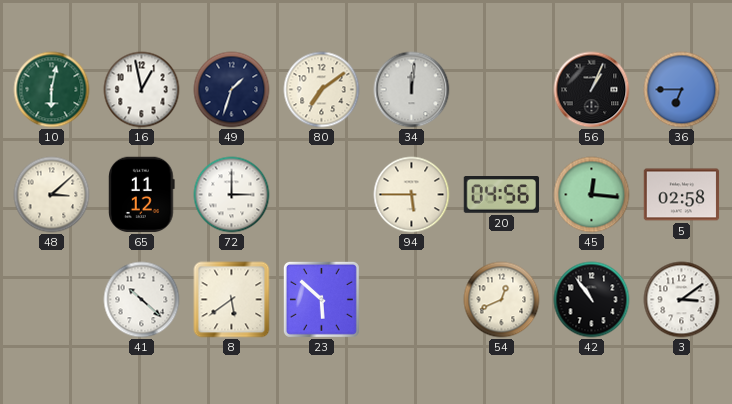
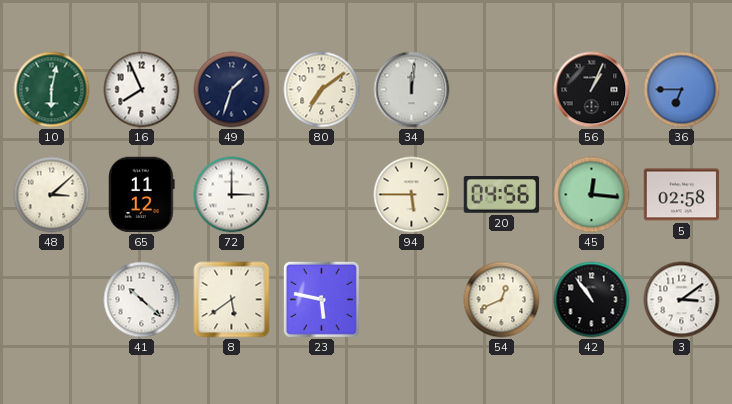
16: 12:58 -> 7:56
23: 5:52 -> 5:47
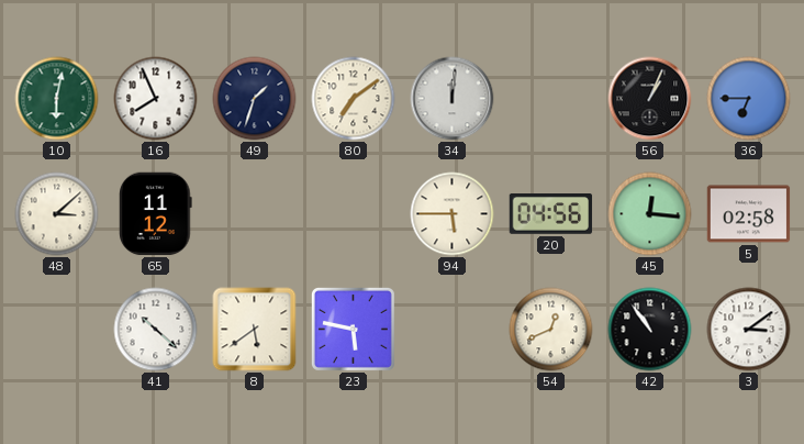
72: 3:00 -> none
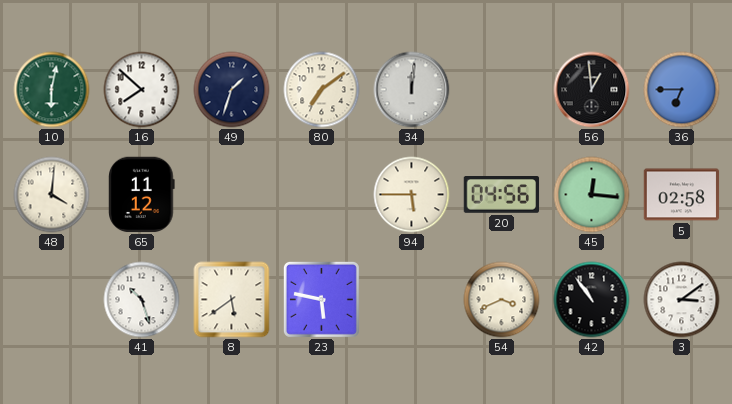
16: 7:56 -> 7:52
56: 1:04 -> 12:59
48: 3:08 -> 4:01
41: 10:22 -> 10:27
54: 12:41 -> 3:41
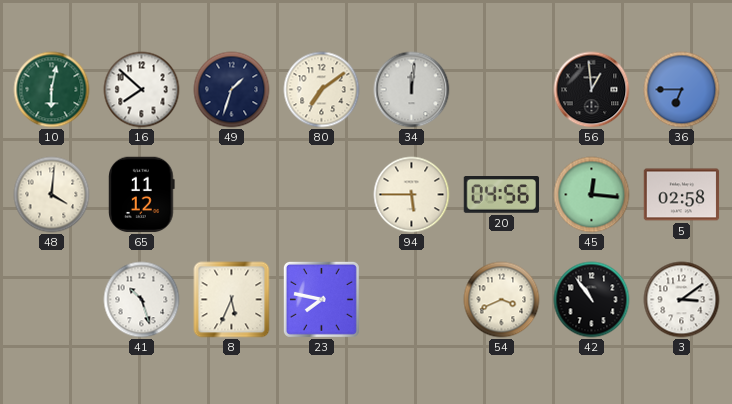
8: 5:39 -> 5:34
23: 5:47 -> 7:47
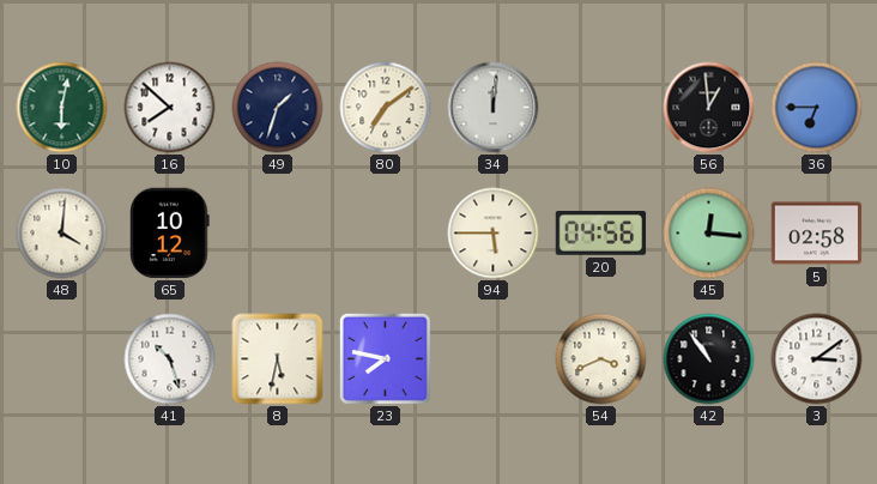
65: 11:12 -> 10:12
8: 5:34 -> 5:32
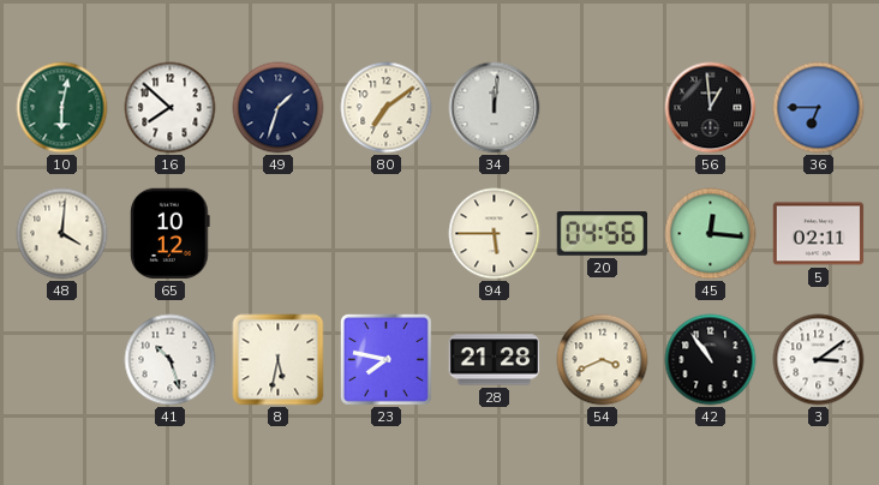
5: 02:58 -> 02:11
28: none -> 21:28
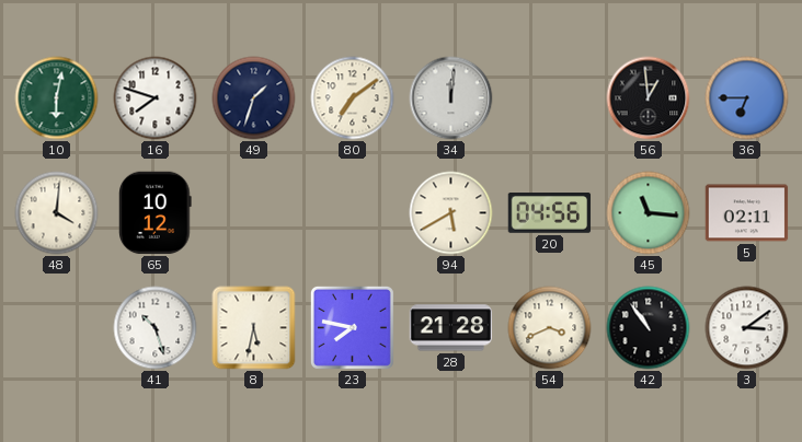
16: 7:52 -> 7:48
94: 5:45 -> 5:40
45: 12:16 -> 11:16
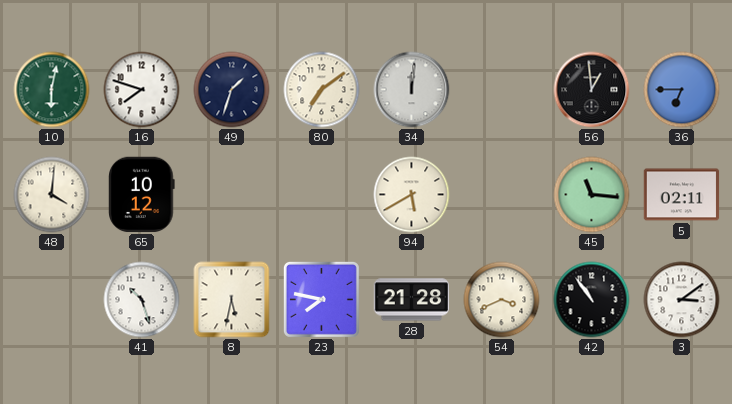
20: 04:56 -> none
